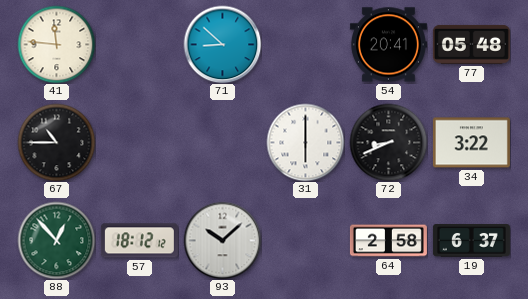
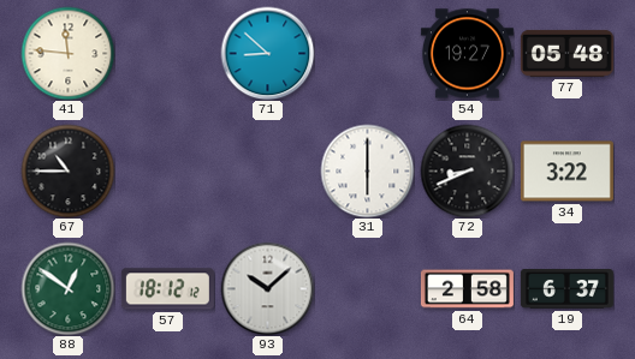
54: 20:41 -> 19:27
88: 12:53 -> 12:51
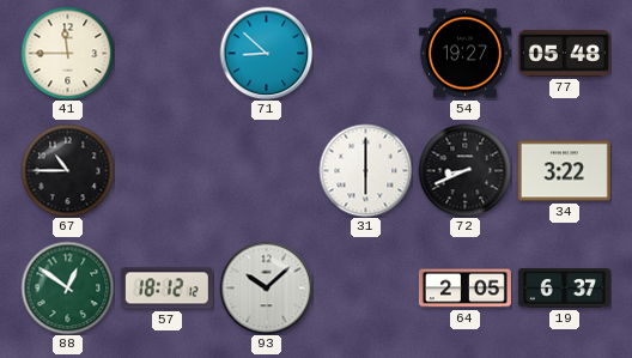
41: 11:46 -> 11:45
64: 2:58 -> 2:05
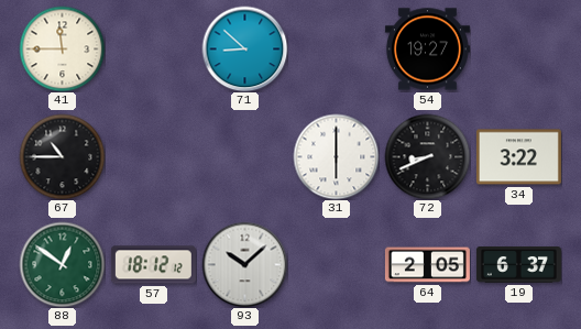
77: 05:48 -> none
